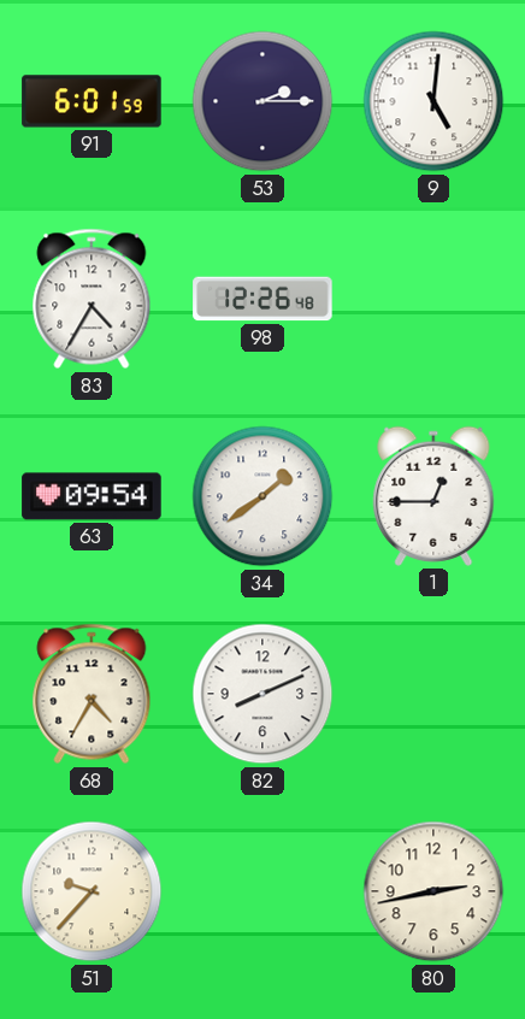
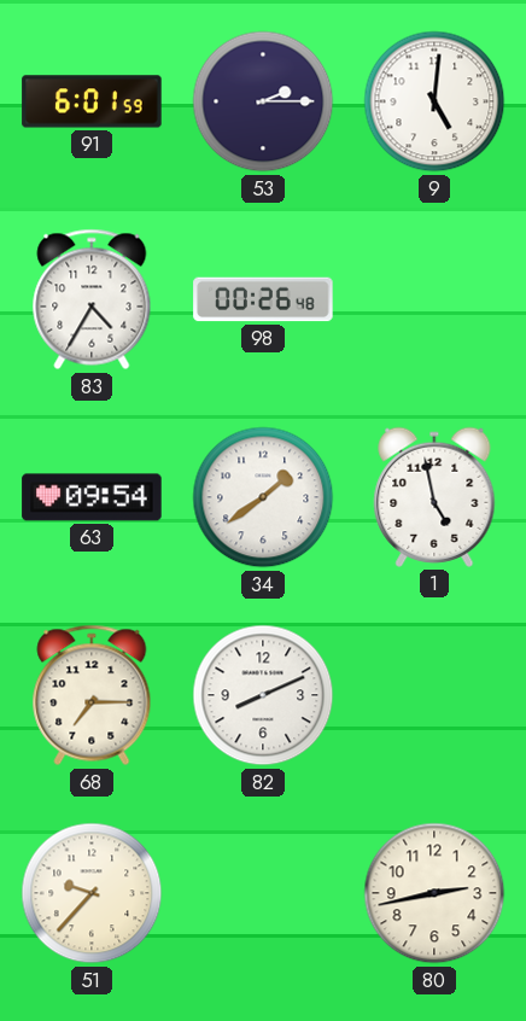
98: 12:26 -> 00:26
1: 12:45 -> 4:58
68: 4:35 -> 7:15
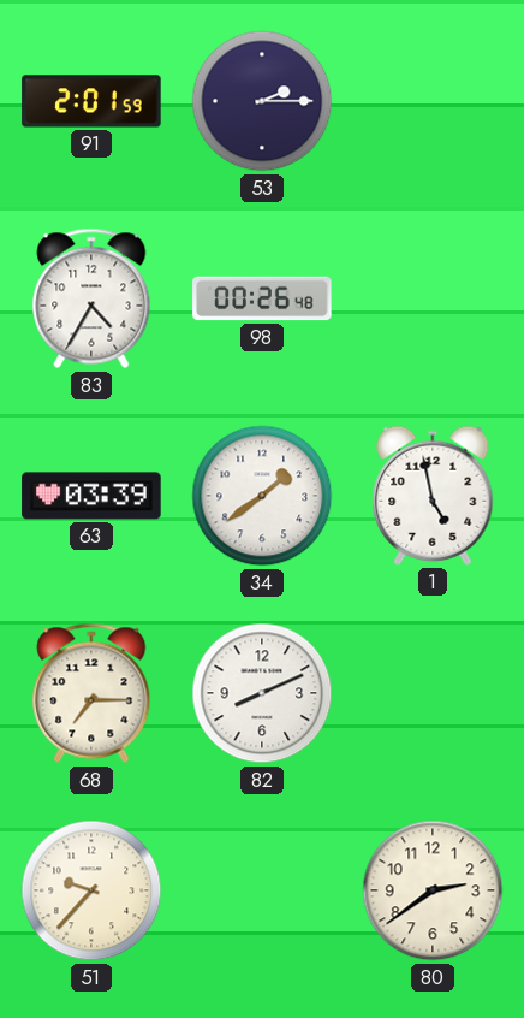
91: 6:01 -> 2:01
9: 5:01 -> none
63: 09:54 -> 03:39
80: 2:43 -> 2:39
